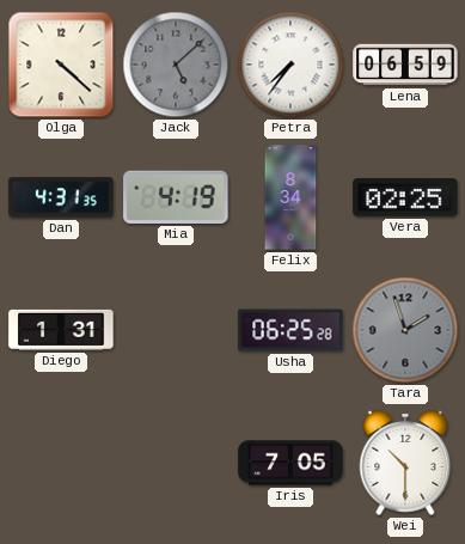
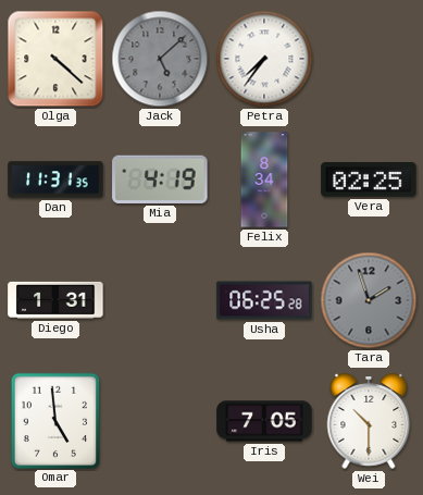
Lena: 06:59 -> none
Dan: 4:31 -> 11:31
Omar: none -> 4:59
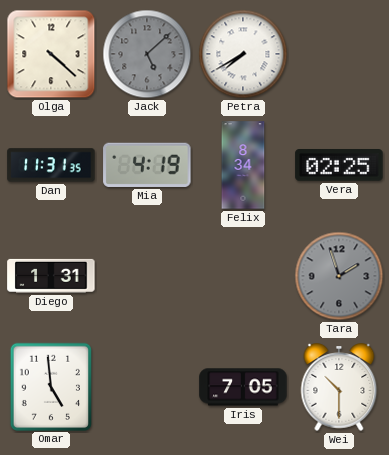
Petra: 7:36 -> 7:40
Usha: 06:25 -> none
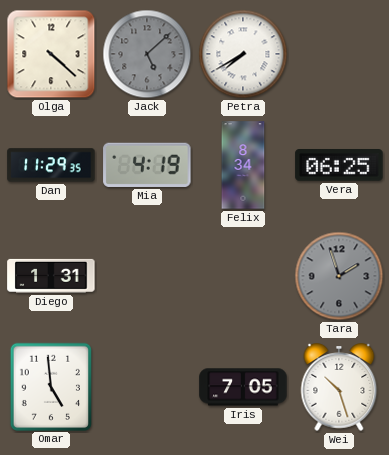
Dan: 11:31 -> 11:29
Vera: 02:25 -> 06:25
Wei: 10:30 -> 10:27
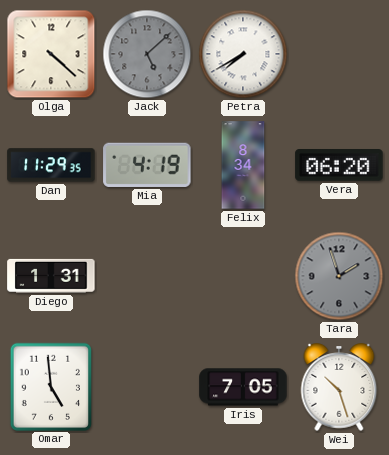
Vera: 06:25 -> 06:20
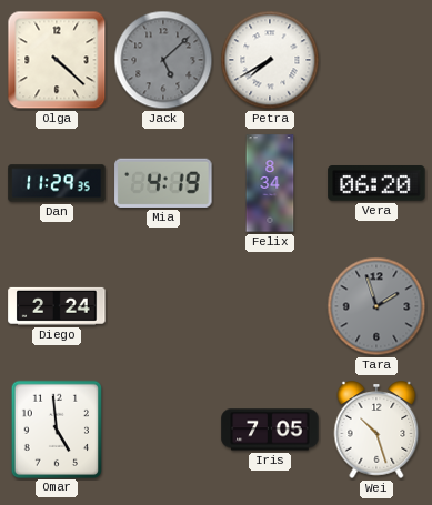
Diego: 1:31 -> 2:24
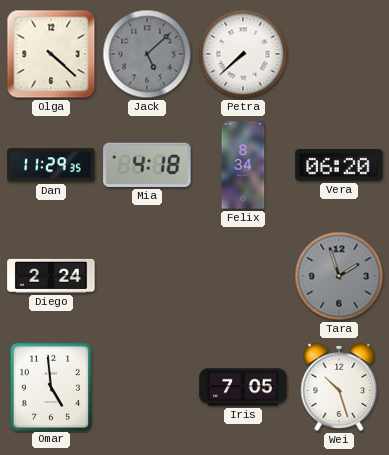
Petra: 7:40 -> 7:38
Mia: 4:19 -> 4:18
